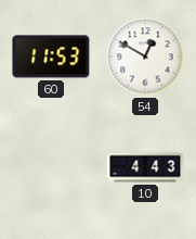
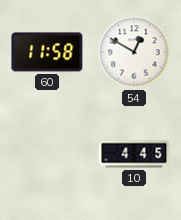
60: 11:53 -> 11:58
10: 4:43 -> 4:45
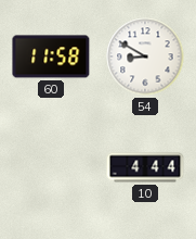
54: 12:50 -> 8:50
10: 4:45 -> 4:44
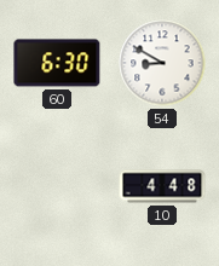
60: 11:58 -> 6:30
10: 4:44 -> 4:48
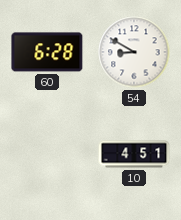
60: 6:30 -> 6:28
10: 4:48 -> 4:51
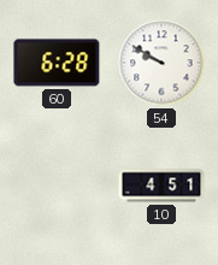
54: 8:50 -> 9:50
